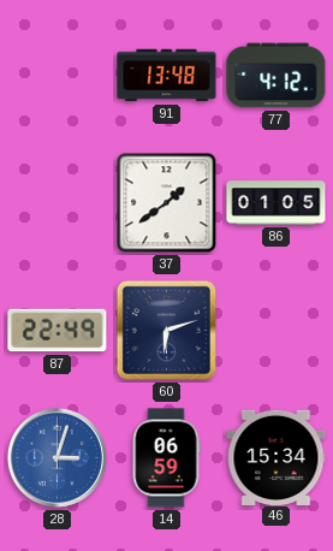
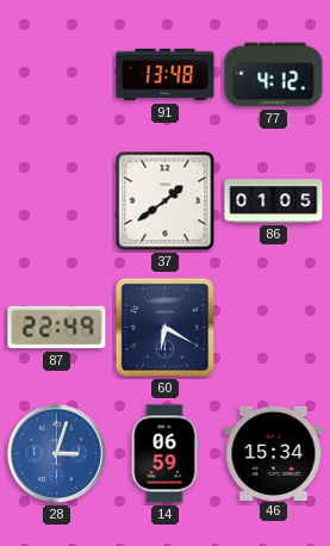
60: 6:12 -> 6:20
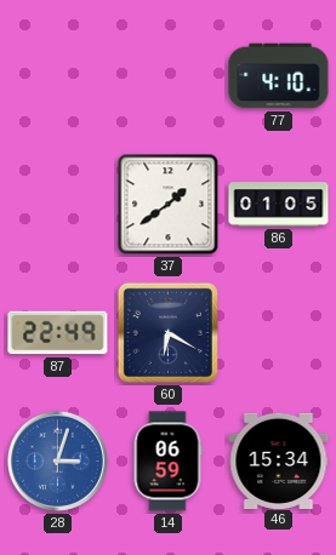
91: 13:48 -> none
77: 4:12 -> 4:10
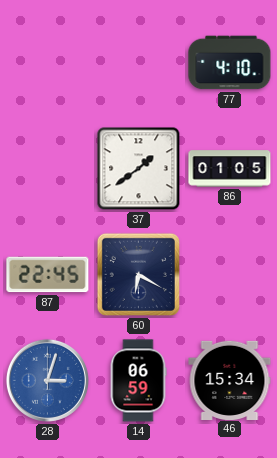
87: 22:49 -> 22:45
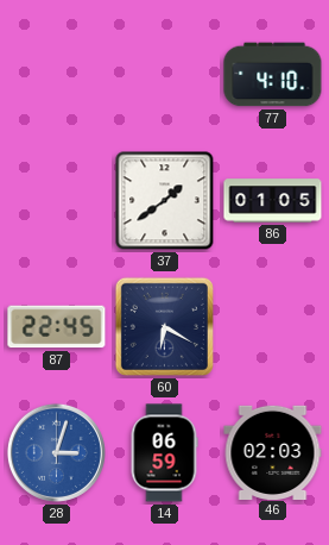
46: 15:34 -> 02:03
